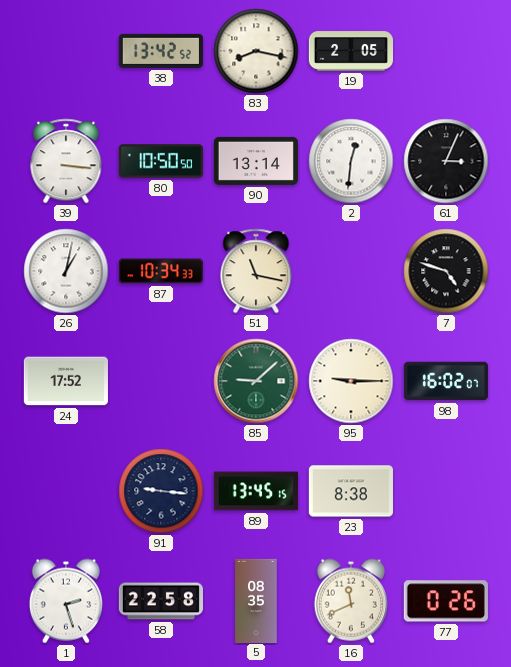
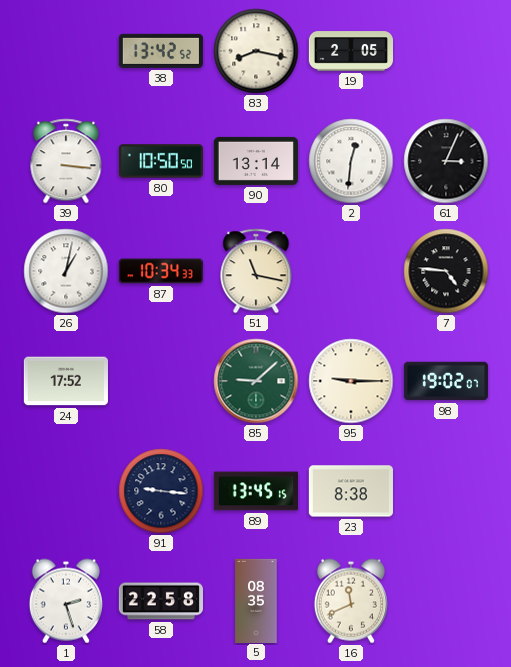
7: 4:48 -> 4:46
98: 16:02 -> 19:02
77: 0:26 -> none
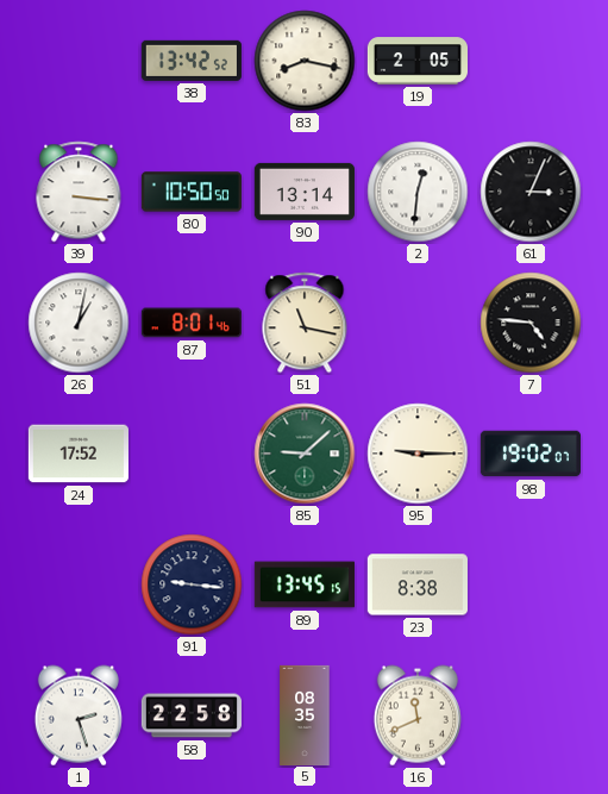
87: 10:34 -> 8:01
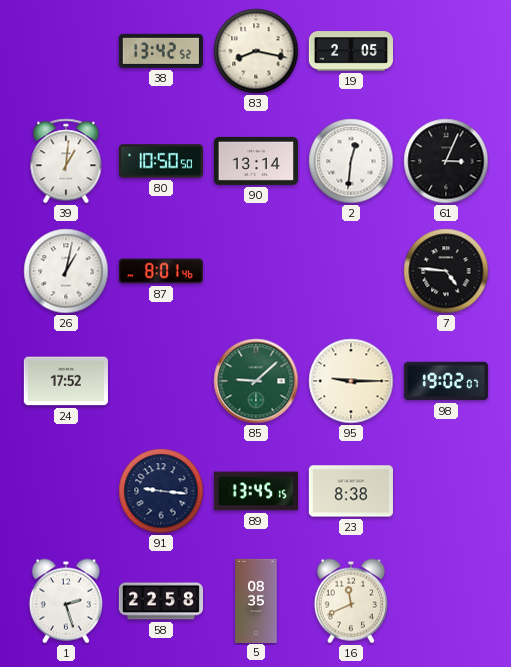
39: 3:16 -> 1:01
51: 11:17 -> none
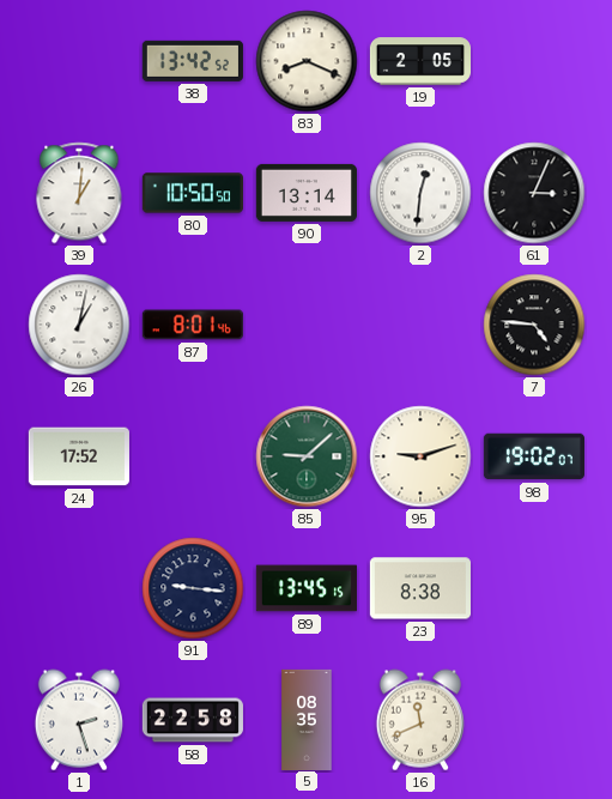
83: 8:17 -> 8:19
95: 9:15 -> 9:12
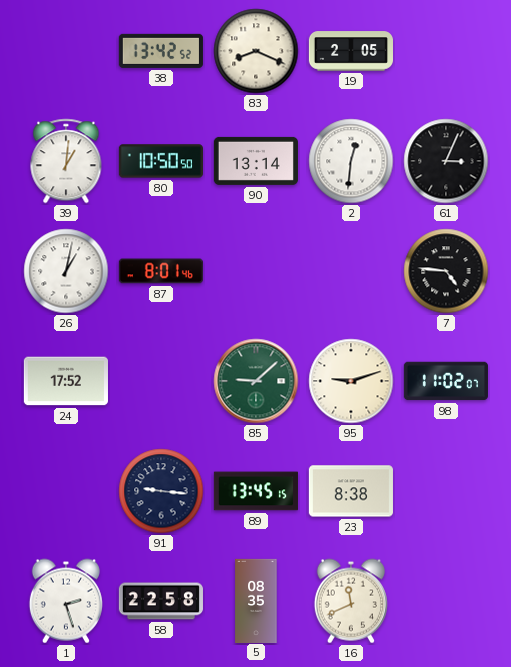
98: 19:02 -> 11:02
